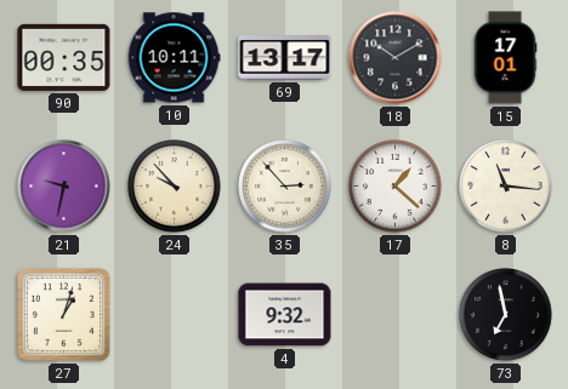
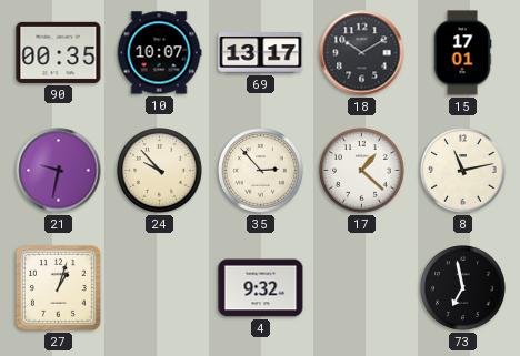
10: 10:11 -> 10:07
8: 11:16 -> 11:13
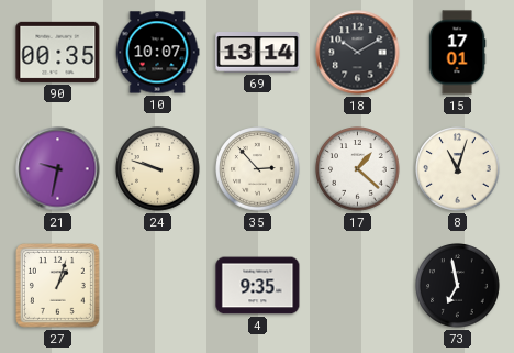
69: 13:17 -> 13:14
24: 9:53 -> 9:48
8: 11:13 -> 11:03
4: 9:32 -> 9:35
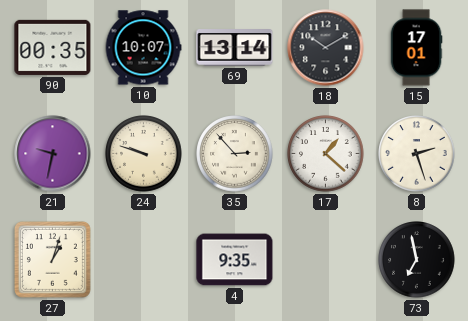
8: 11:03 -> 2:27
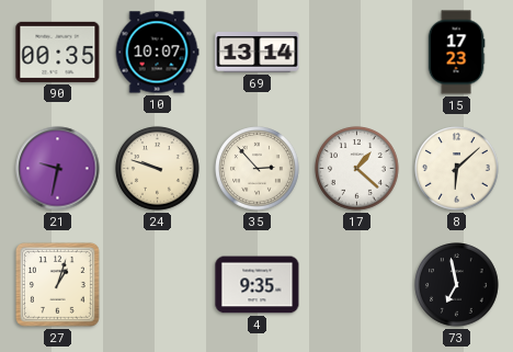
18: 10:10 -> none
15: 17:01 -> 17:23
8: 2:27 -> 6:08
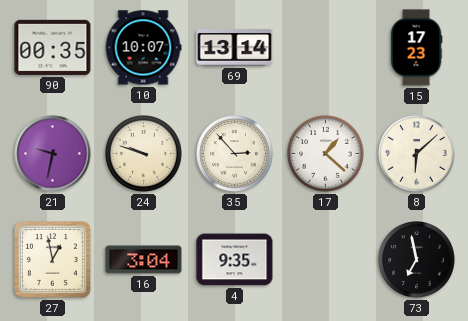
27: 1:03 -> 12:58
16: none -> 3:04
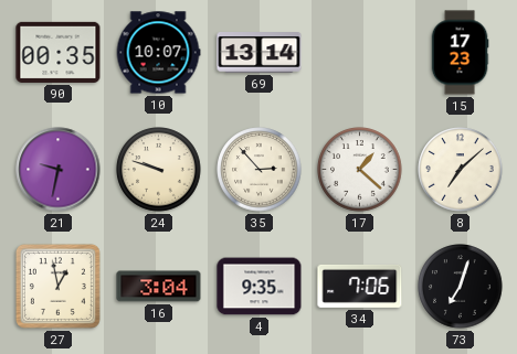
8: 6:08 -> 7:08
34: none -> 7:06
73: 6:58 -> 7:03
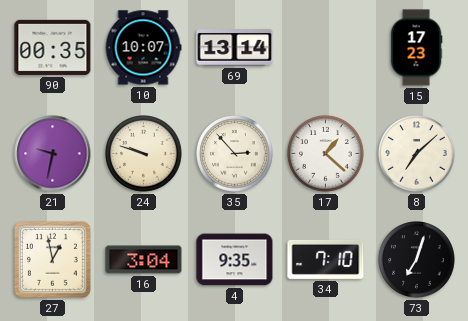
34: 7:06 -> 7:10
